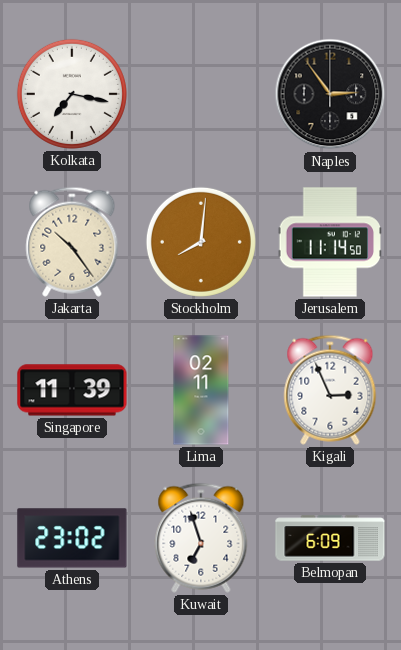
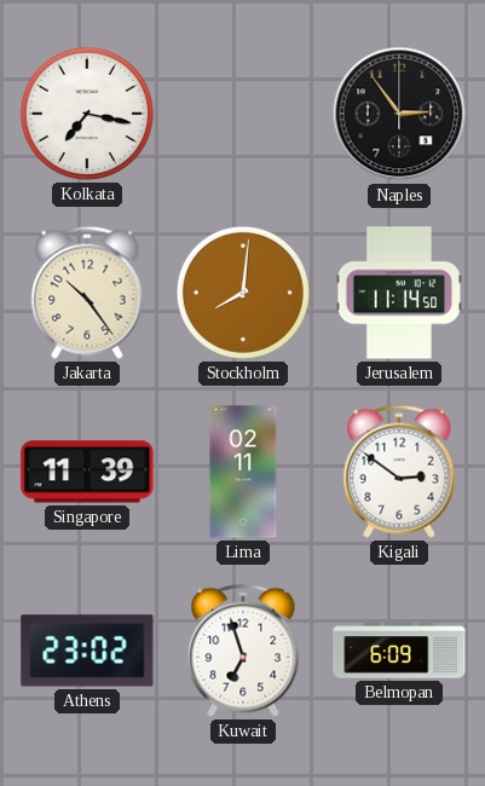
Kigali: 2:56 -> 2:51
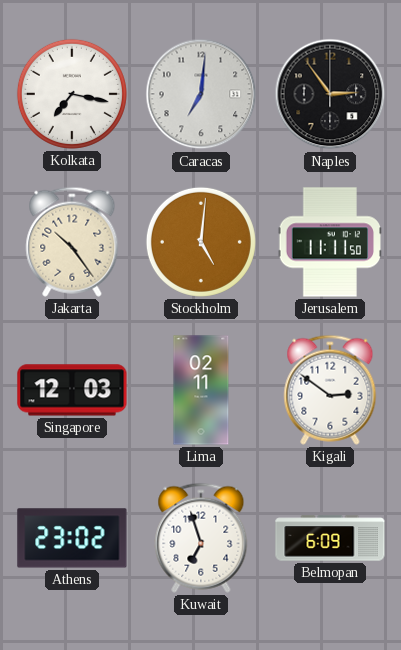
Caracas: none -> 7:01
Stockholm: 8:01 -> 5:01
Jerusalem: 11:14 -> 11:11
Singapore: 11:39 -> 12:03
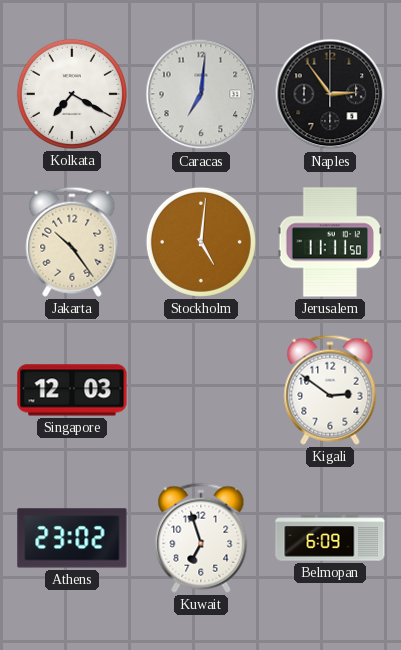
Kolkata: 7:17 -> 7:20
Lima: 02:11 -> none
